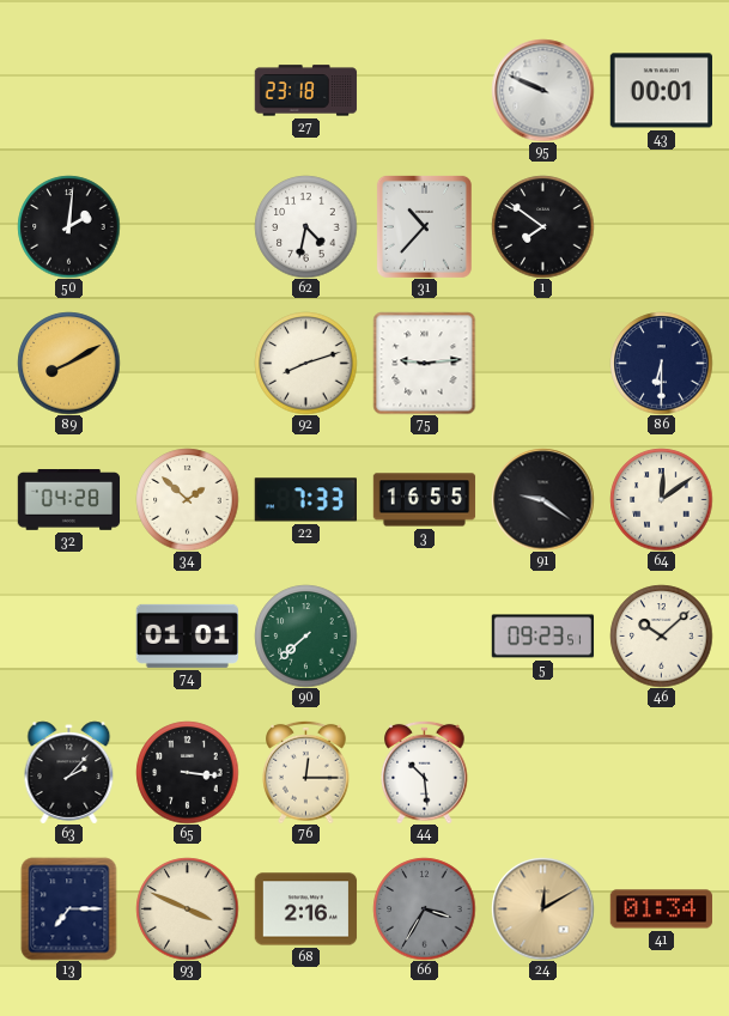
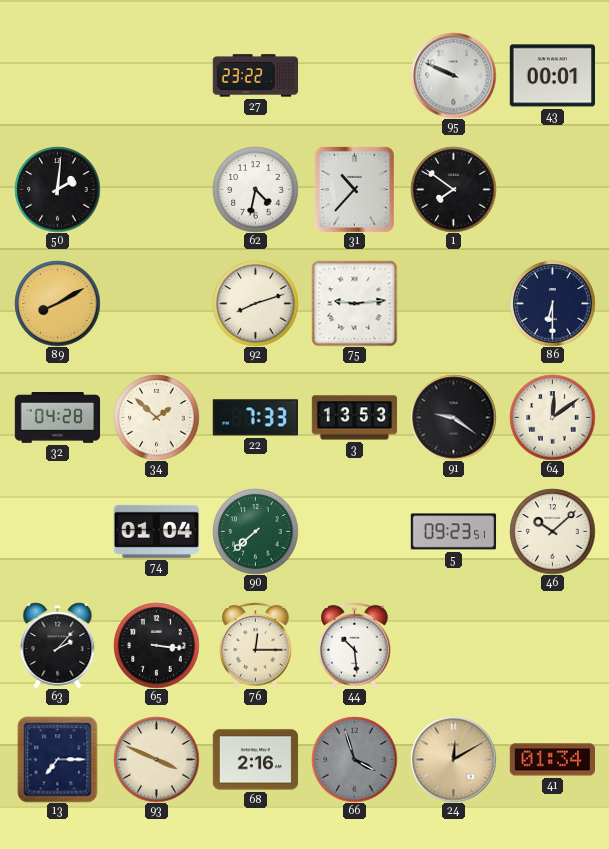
27: 23:18 -> 23:22
3: 16:55 -> 13:53
74: 01:01 -> 01:04
66: 3:35 -> 3:57
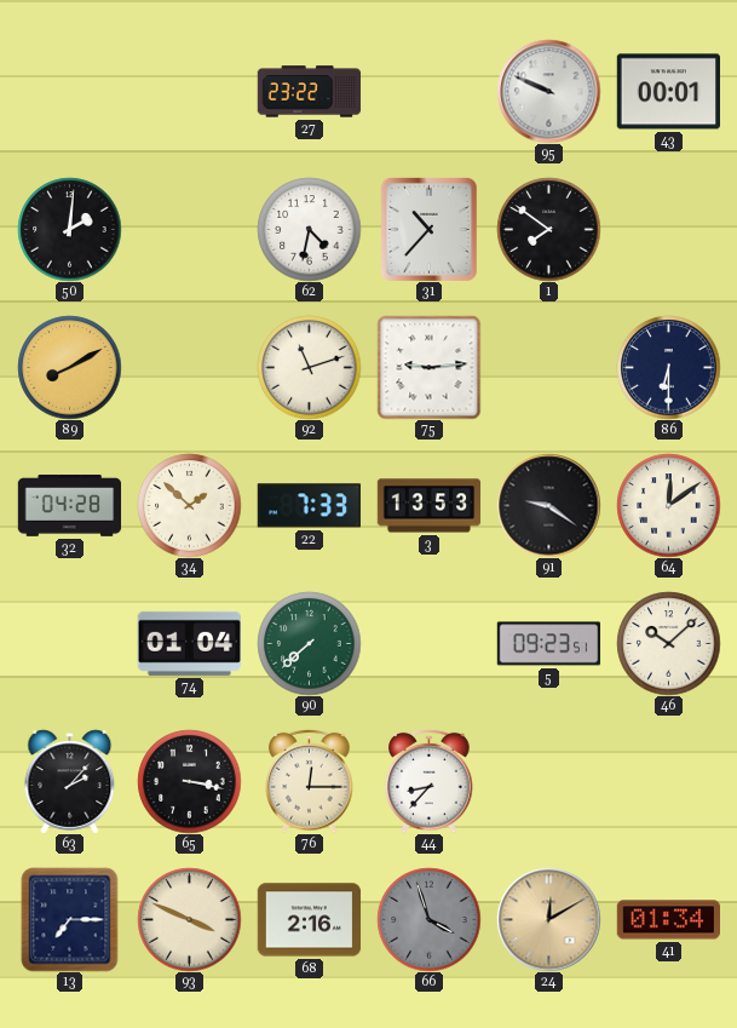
92: 8:12 -> 11:12
65: 3:16 -> 3:17
44: 10:29 -> 8:37
